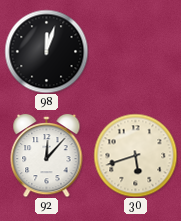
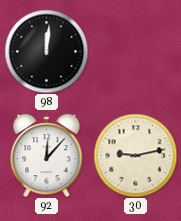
98: 12:03 -> 12:01
30: 5:42 -> 9:13
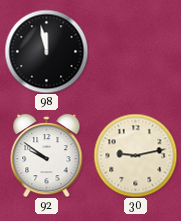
98: 12:01 -> 11:58
92: 12:07 -> 9:51
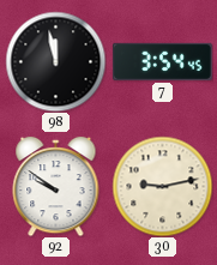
7: none -> 3:54
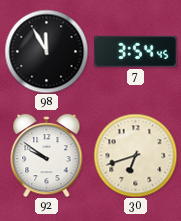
98: 11:58 -> 11:55
30: 9:13 -> 6:42
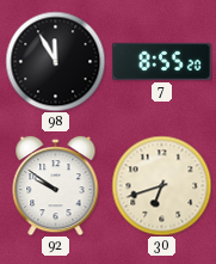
7: 3:54 -> 8:55
